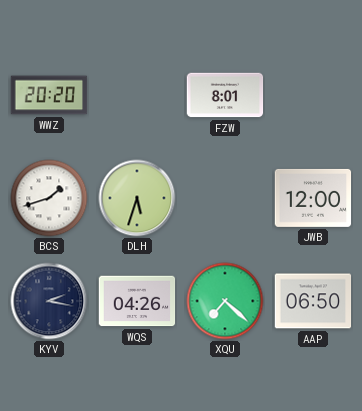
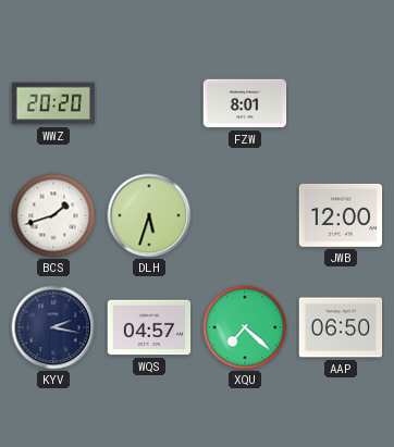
WQS: 04:26 -> 04:57
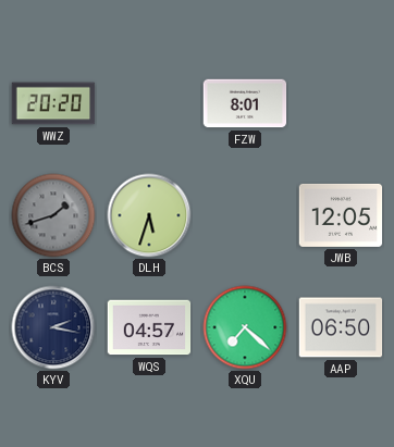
BCS dial: white -> grey
JWB: 12:00 -> 12:05
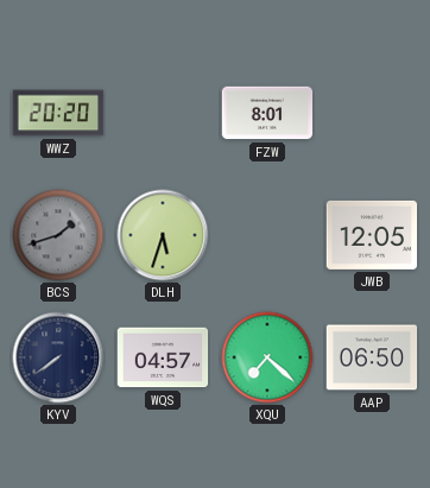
KYV: 2:17 -> 7:39
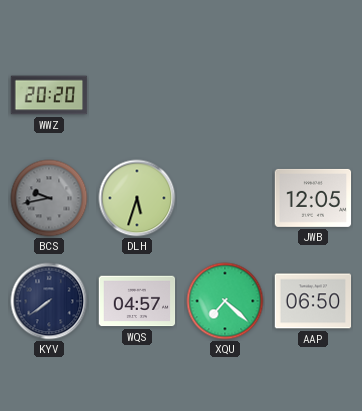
FZW: 8:01 -> none
BCS: 1:42 -> 9:43
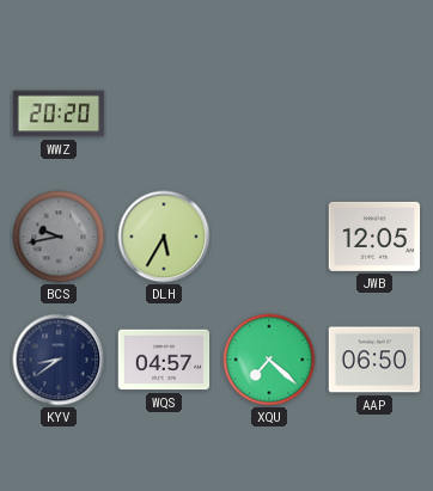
DLH: 5:33 -> 5:35
KYV: 7:39 -> 8:39
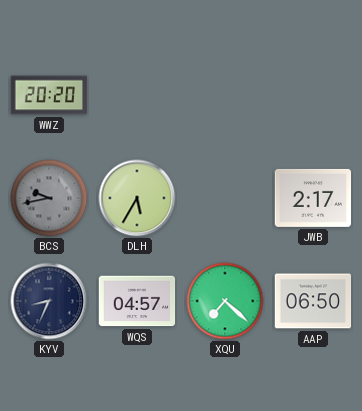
JWB: 12:05 -> 2:17
KYV: 8:39 -> 8:34
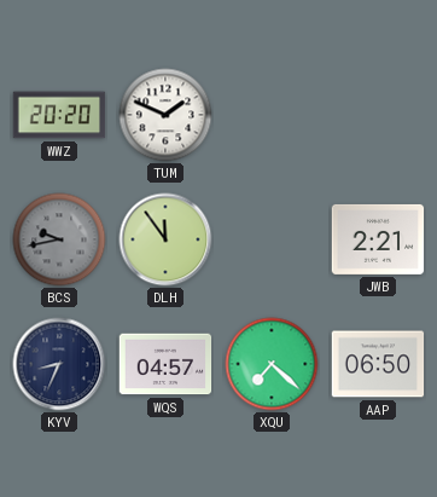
TUM: none -> 1:49
DLH: 5:35 -> 11:54
JWB: 2:17 -> 2:21
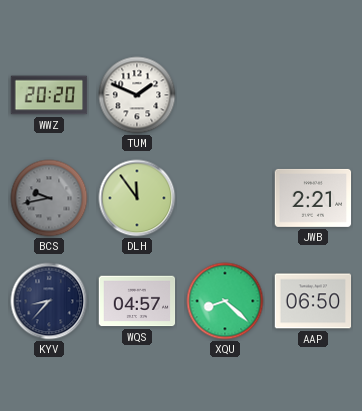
KYV: 8:34 -> 8:37
XQU: 7:22 -> 8:22
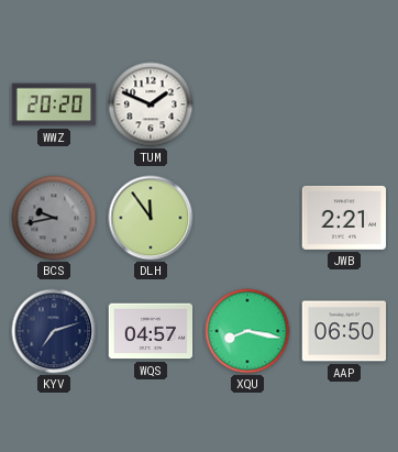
KYV: 8:37 -> 7:12
XQU: 8:22 -> 8:17
